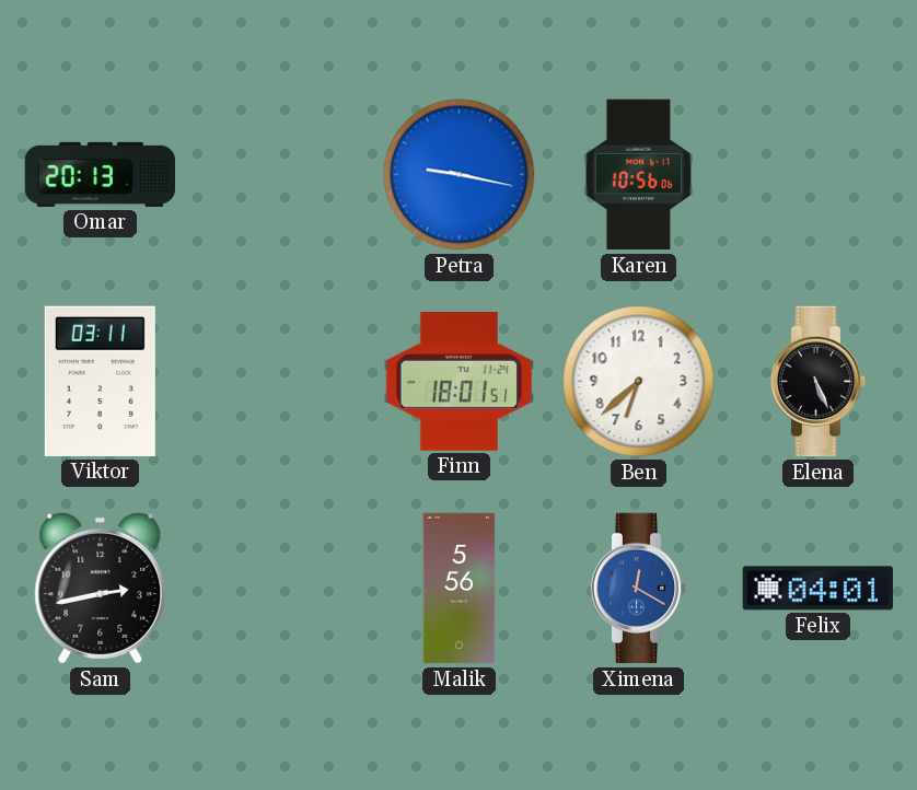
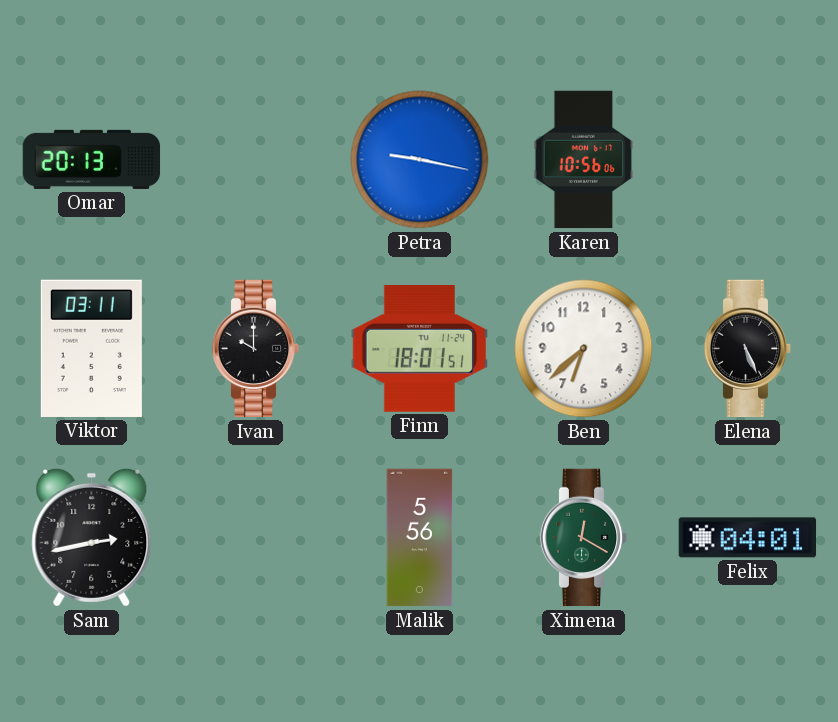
Ivan: none -> 10:00
Ximena dial: blue -> green
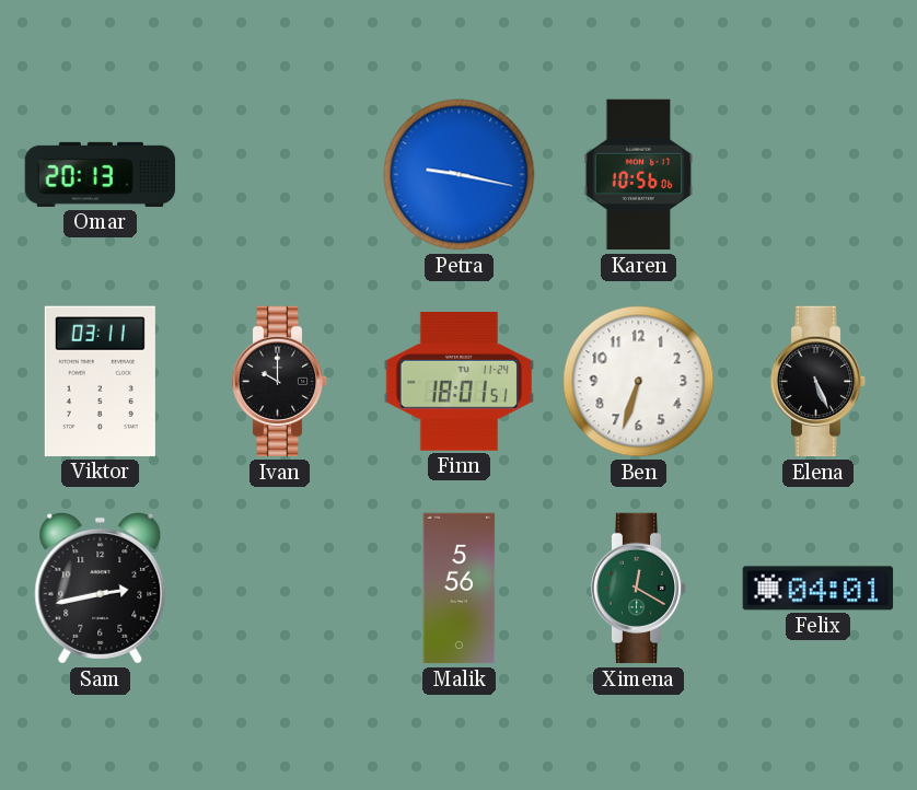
Ben: 6:38 -> 6:33
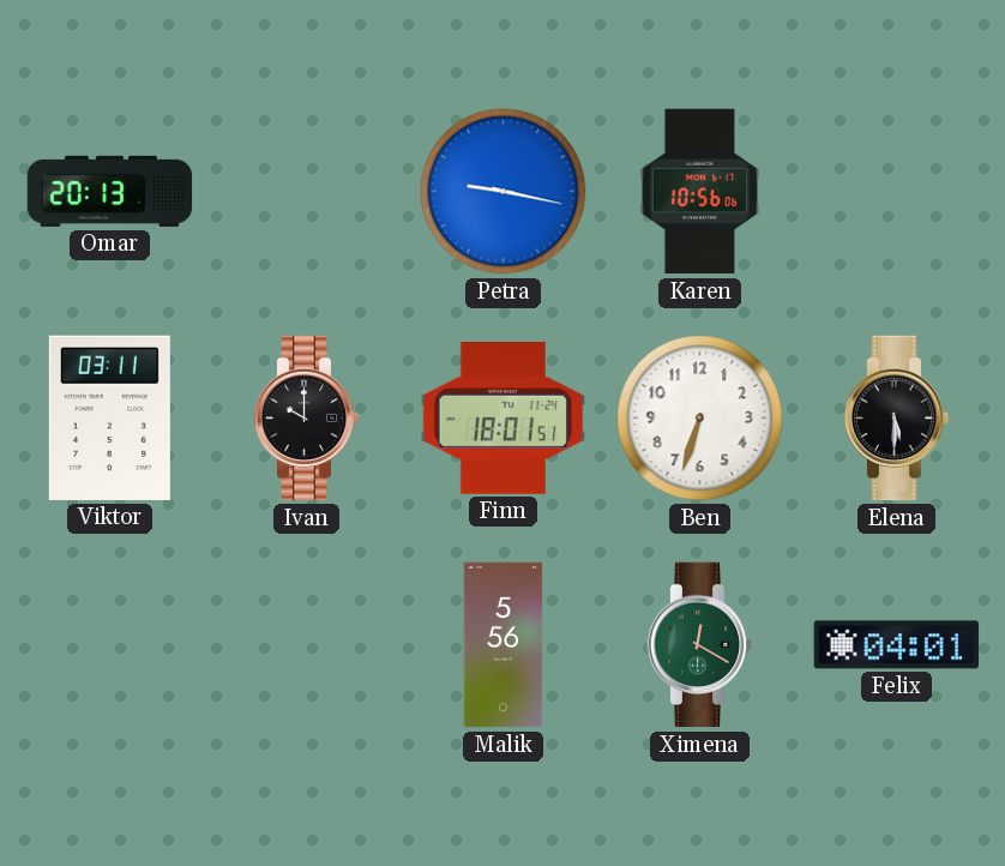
Elena: 5:26 -> 5:30
Sam: 2:43 -> none
